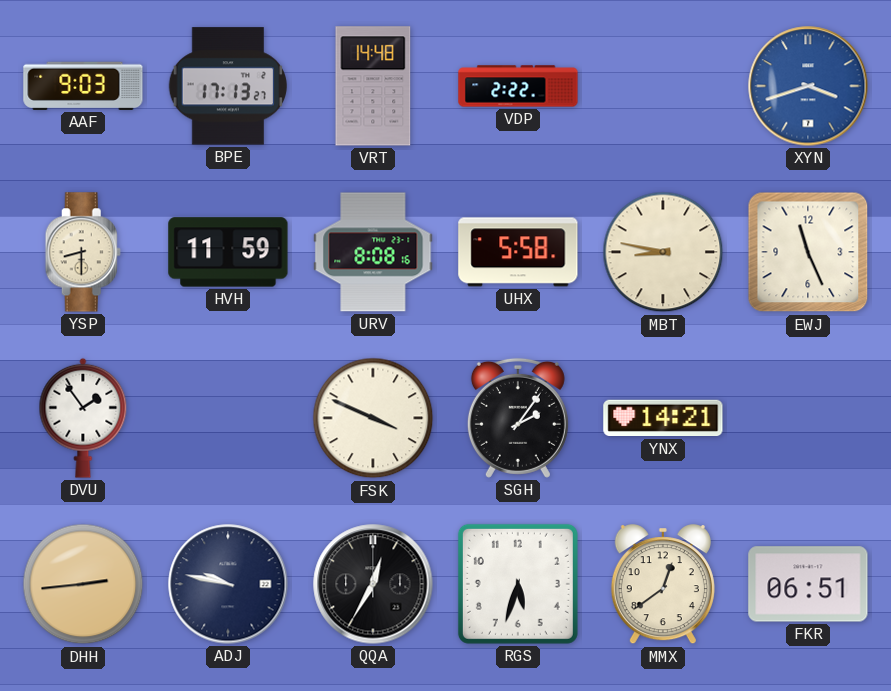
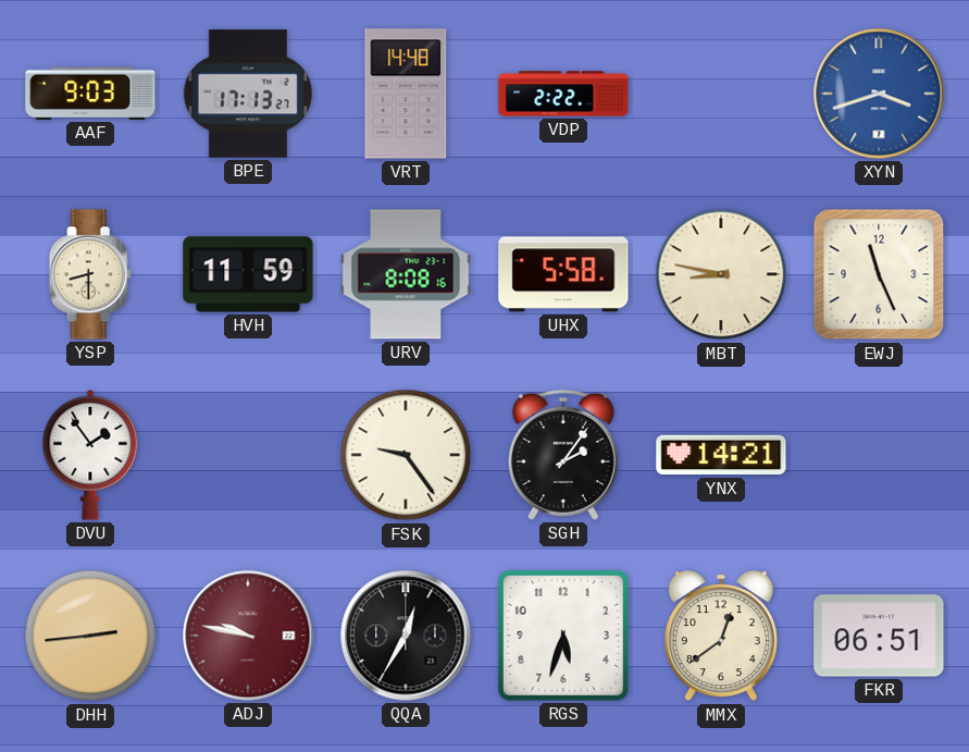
FSK: 3:49 -> 9:24
ADJ dial: navy -> burgundy
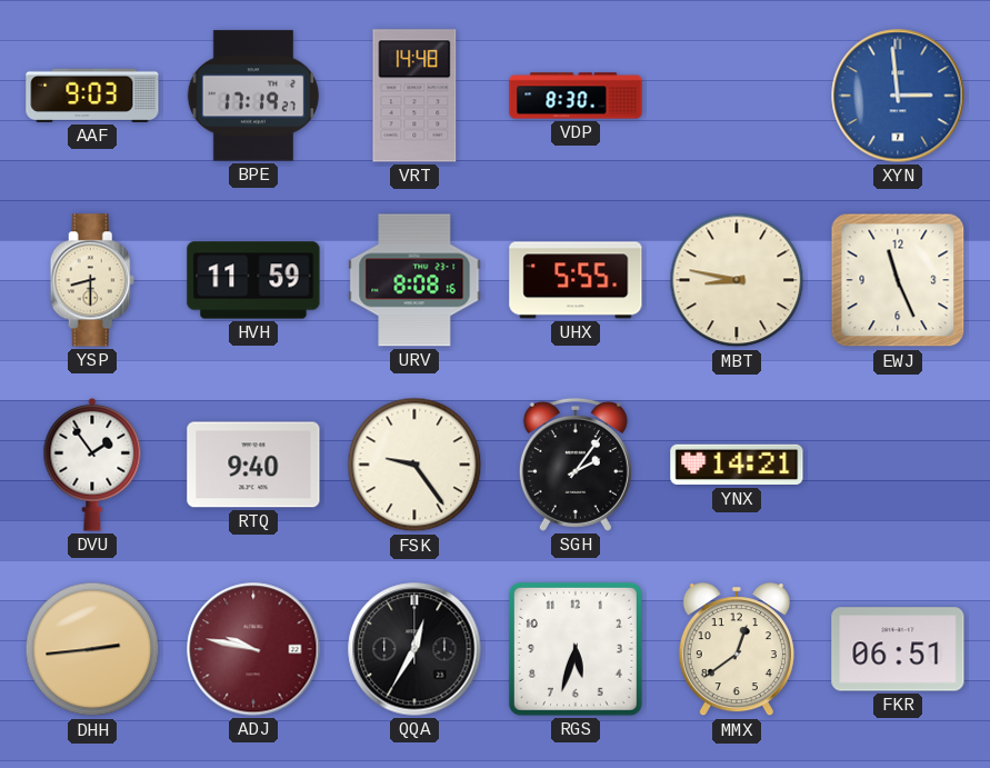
BPE: 17:13 -> 17:19
VDP: 2:22 -> 8:30
XYN: 3:42 -> 2:59
UHX: 5:58 -> 5:55
RTQ: none -> 9:40
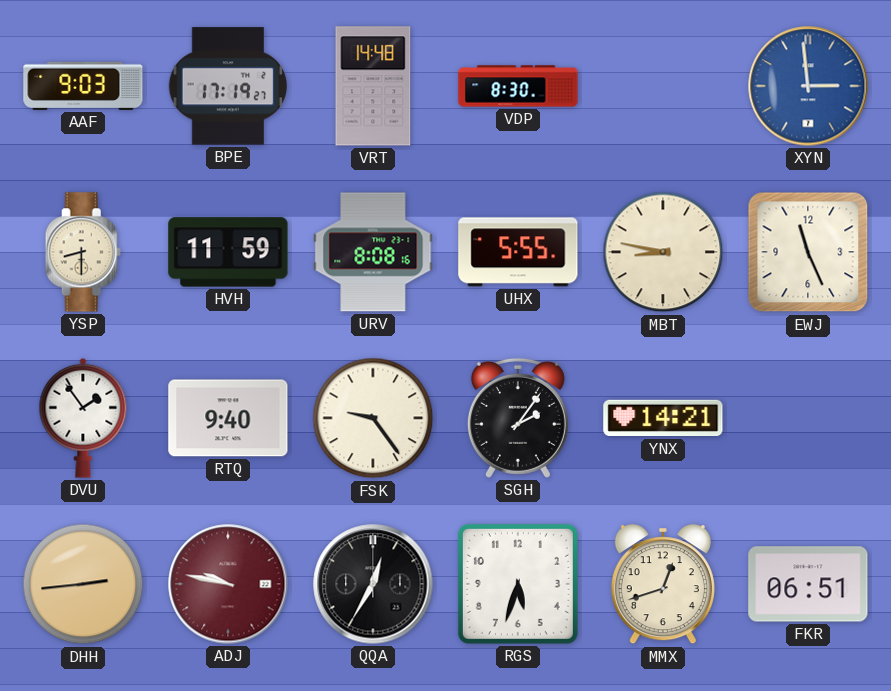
MMX: 12:39 -> 12:42
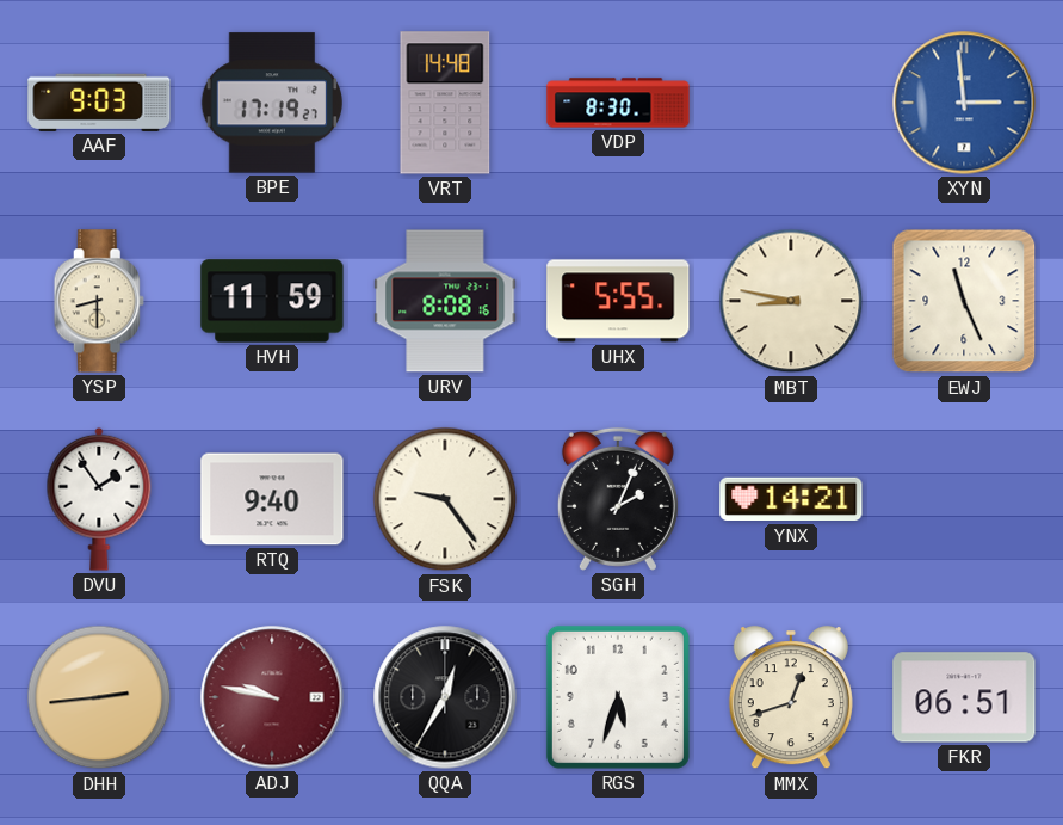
SGH: 2:06 -> 2:04
